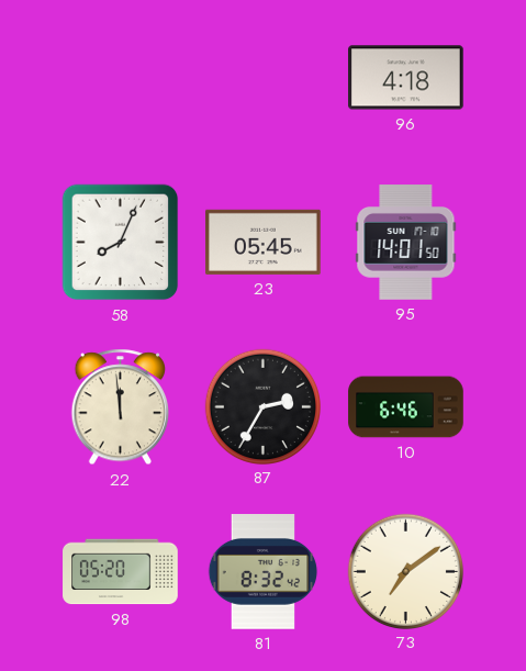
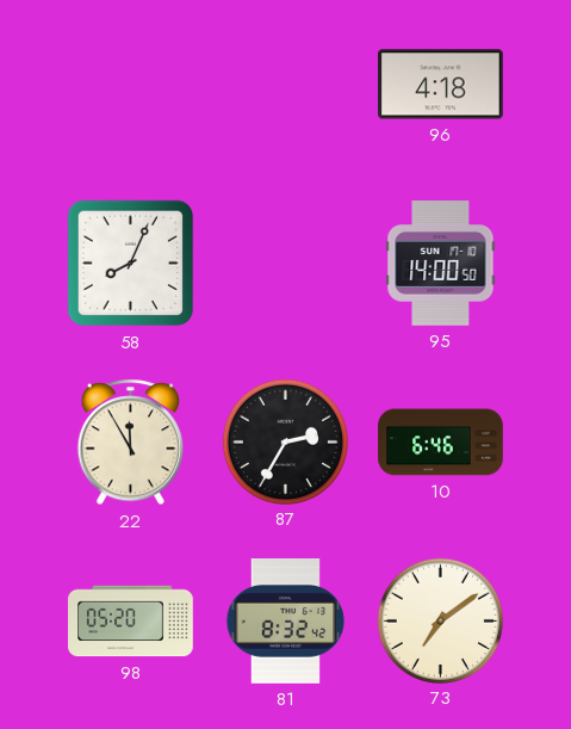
23: 05:45 -> none
95: 14:01 -> 14:00
22: 11:59 -> 11:55
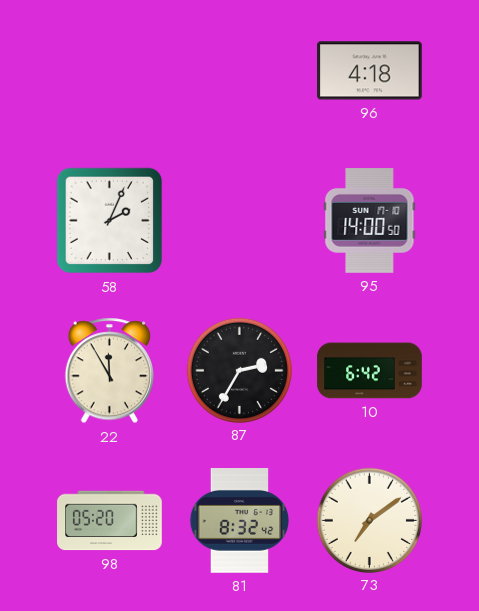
58: 8:04 -> 2:04
10: 6:46 -> 6:42
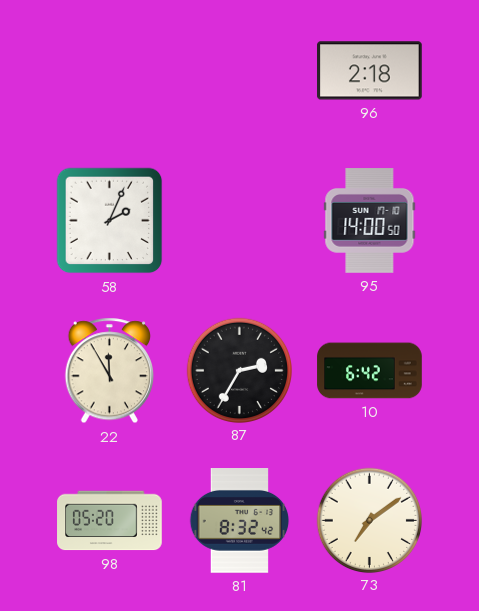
96: 4:18 -> 2:18
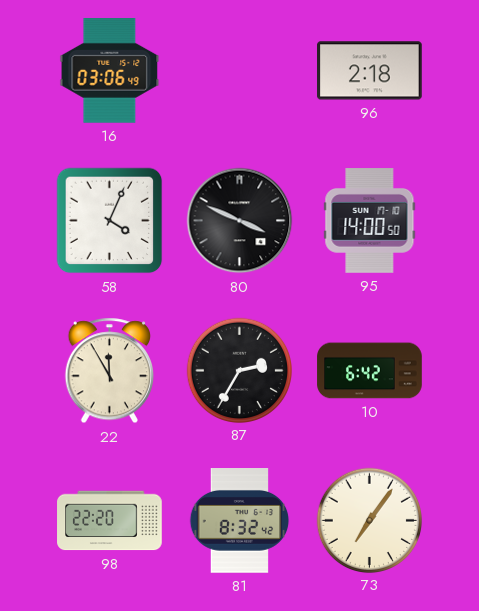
16: none -> 03:06
58: 2:04 -> 4:04
80: none -> 3:49
98: 05:20 -> 22:20
73: 7:09 -> 7:06
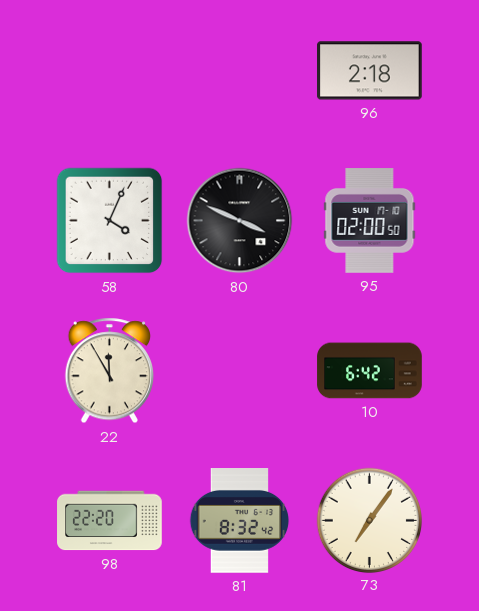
16: 03:06 -> none
95: 14:00 -> 02:00
87: 2:35 -> none
